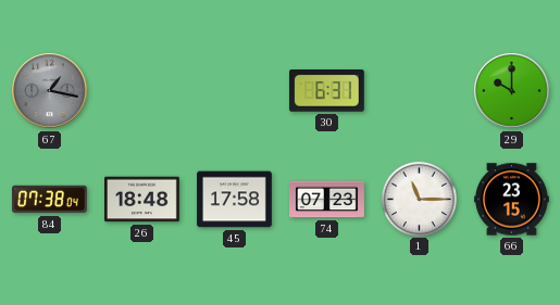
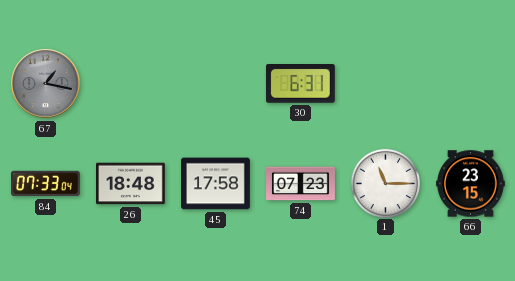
29: 10:00 -> none
84: 07:38 -> 07:33
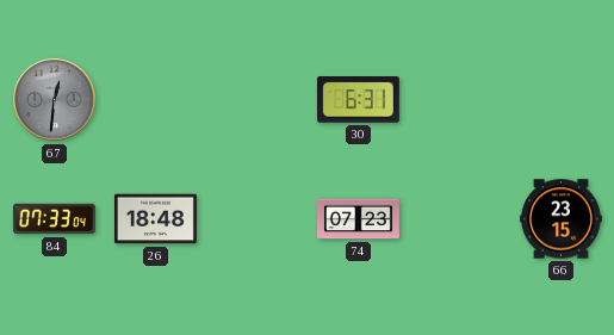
67: 1:17 -> 12:31
45: 17:58 -> none
1: 11:15 -> none
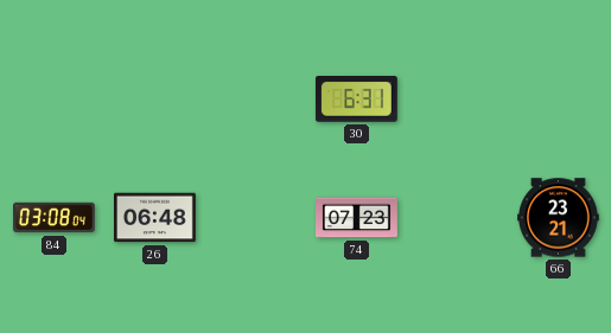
67: 12:31 -> none
84: 07:33 -> 03:08
26: 18:48 -> 06:48
66: 23:15 -> 23:21
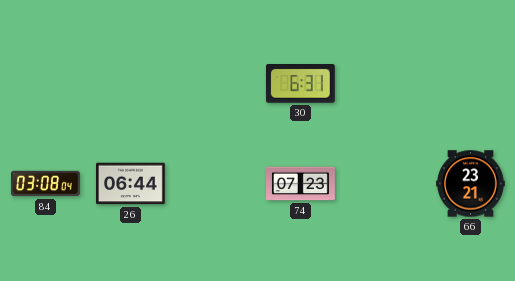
26: 06:48 -> 06:44
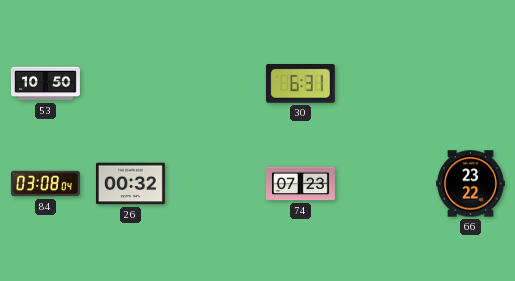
53: none -> 10:50
26: 06:44 -> 00:32
66: 23:21 -> 23:22
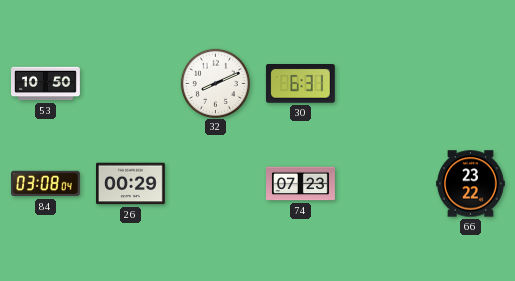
32: none -> 8:11
26: 00:32 -> 00:29
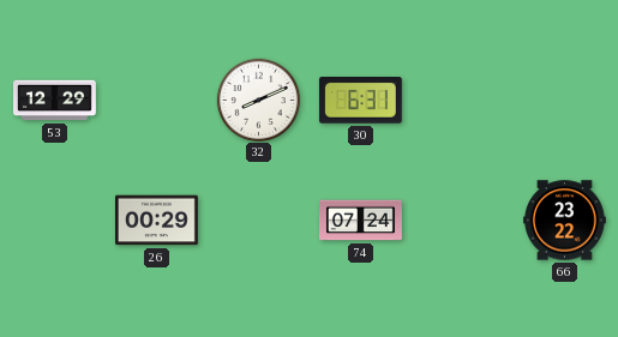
53: 10:50 -> 12:29
84: 03:08 -> none
74: 07:23 -> 07:24
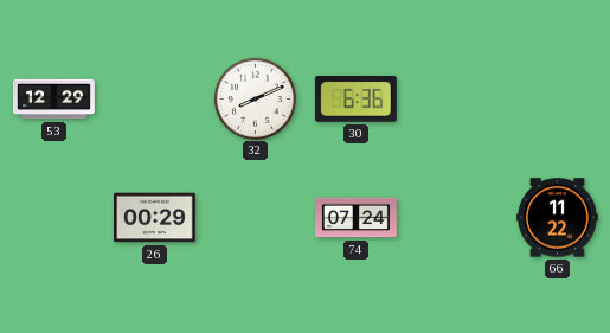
30: 6:31 -> 6:36
66: 23:22 -> 11:22
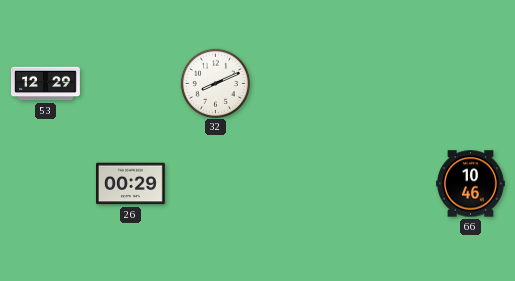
30: 6:36 -> none
74: 07:24 -> none
66: 11:22 -> 10:46
